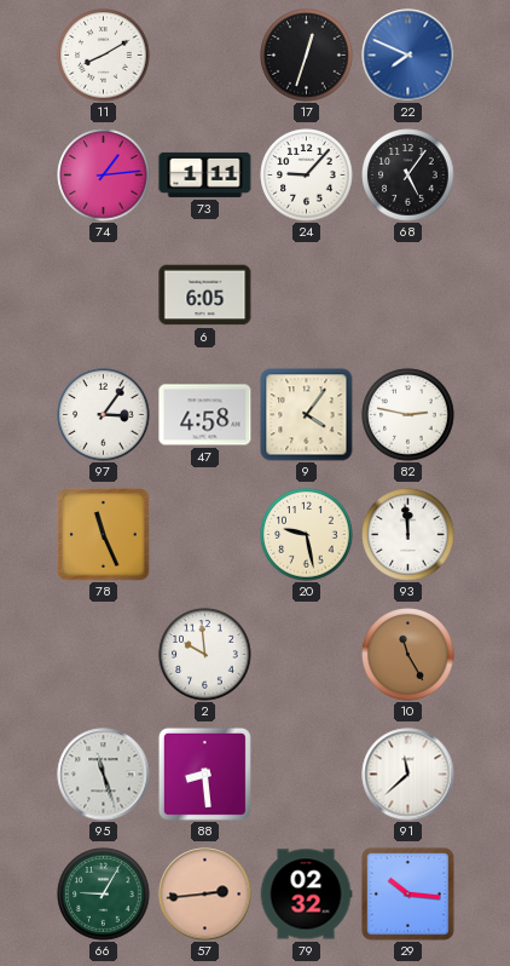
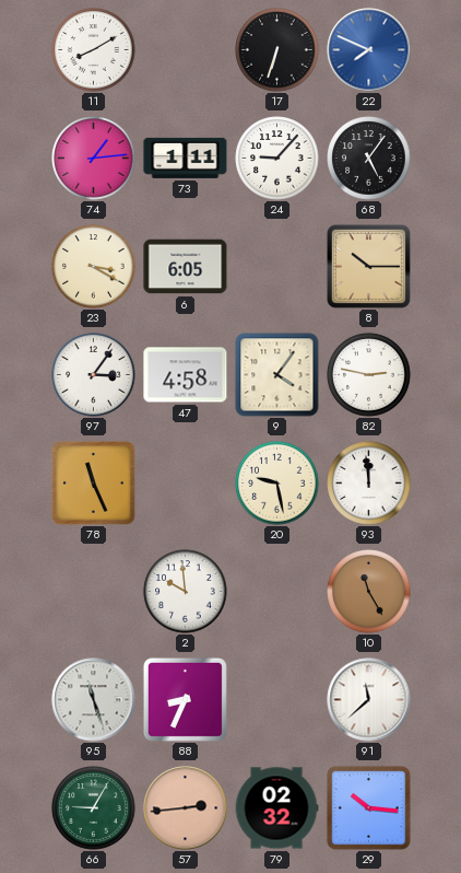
17: 12:33 -> 6:33
23: none -> 3:20
8: none -> 10:15
88: 8:29 -> 8:34
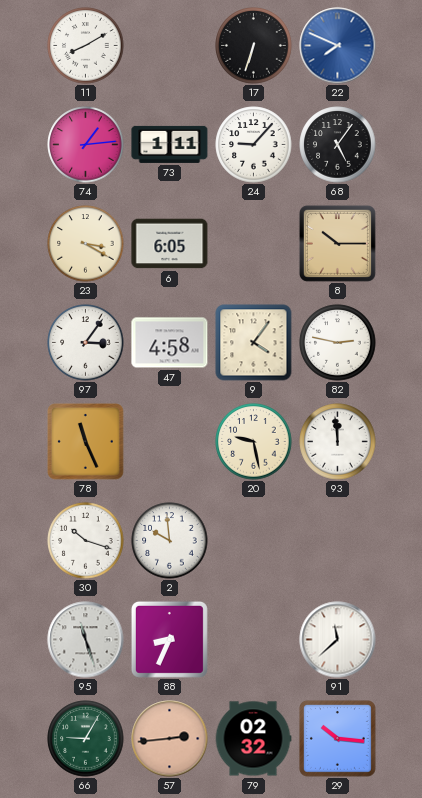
30: none -> 10:18
10: 11:25 -> none
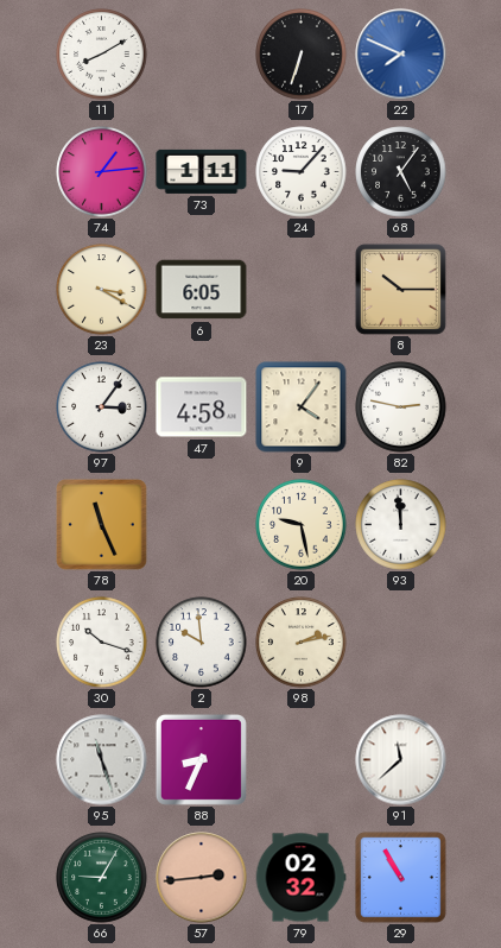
98: none -> 2:13
29: 10:16 -> 10:55
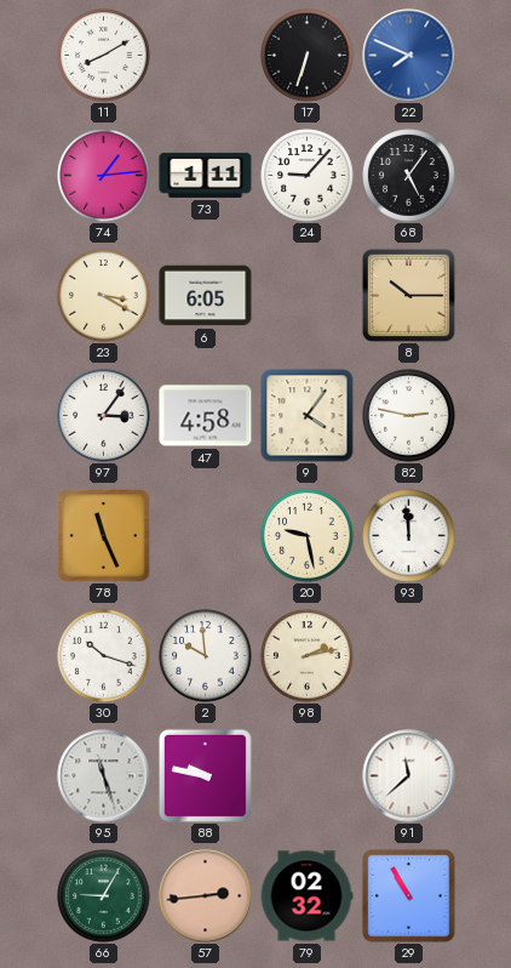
88: 8:34 -> 9:47
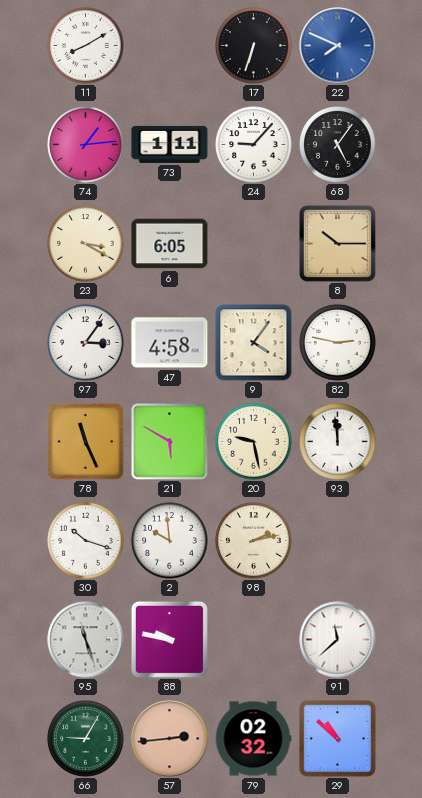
21: none -> 5:50
29: 10:55 -> 10:52
